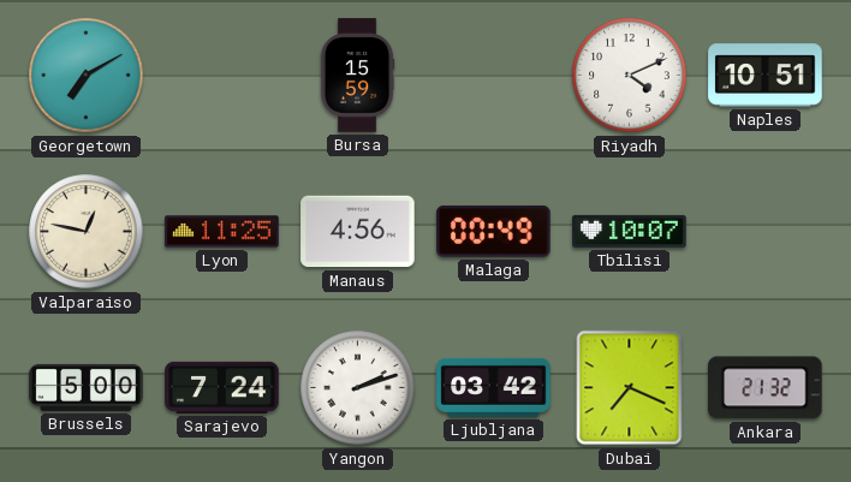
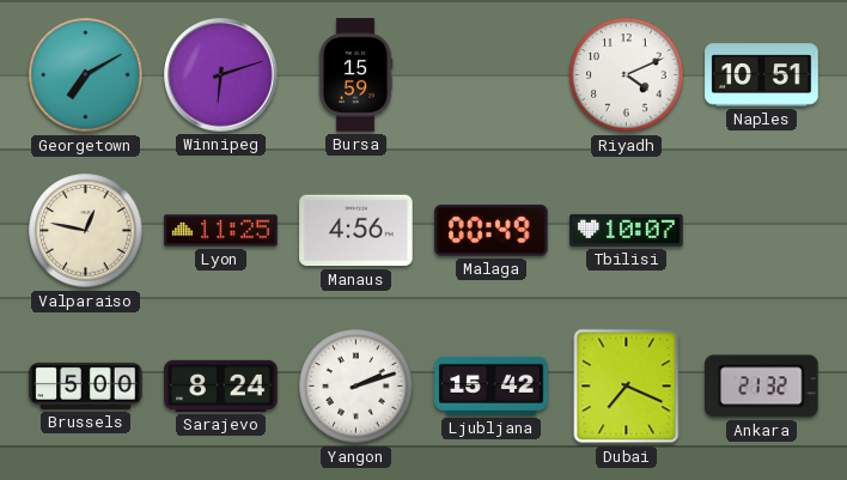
Winnipeg: none -> 6:12
Sarajevo: 7:24 -> 8:24
Ljubljana: 03:42 -> 15:42
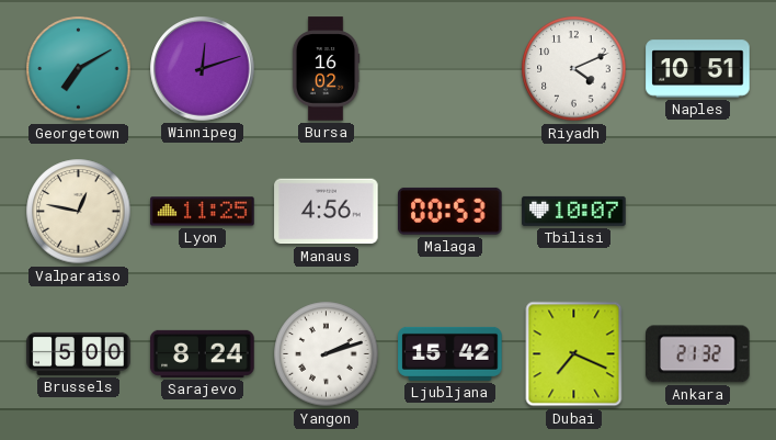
Winnipeg: 6:12 -> 12:12
Bursa: 15:59 -> 16:02
Malaga: 00:49 -> 00:53
